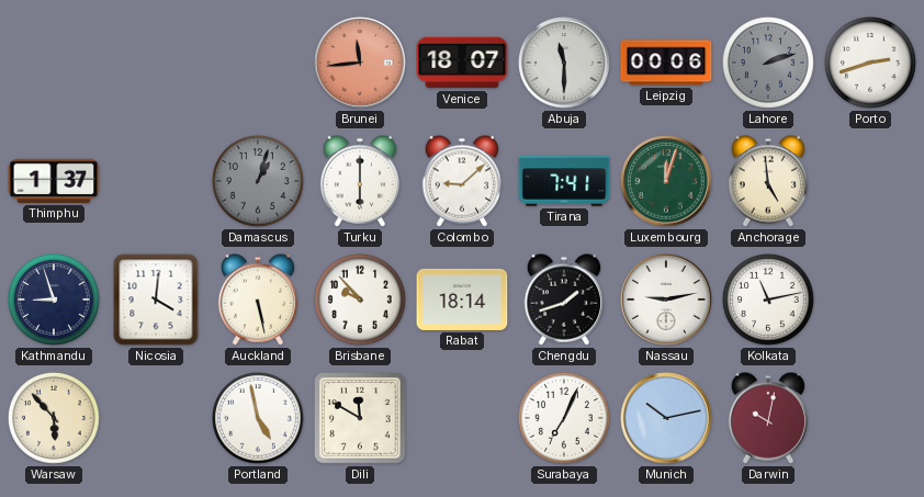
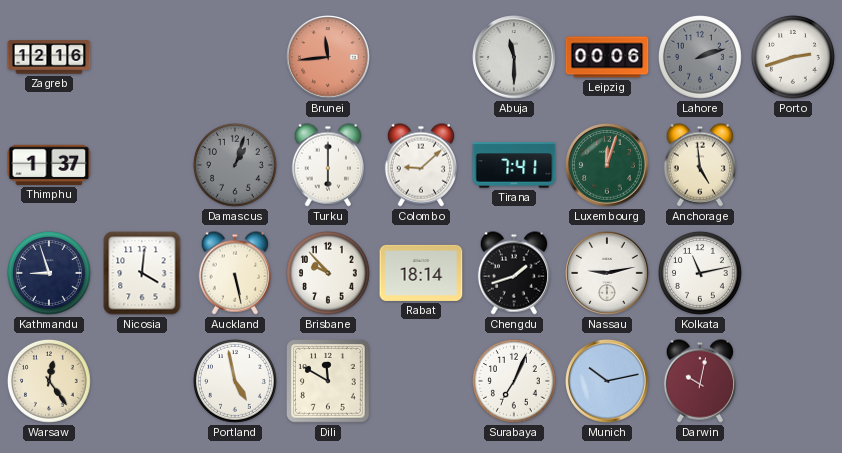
Zagreb: none -> 12:16
Venice: 18:07 -> none
Warsaw: 5:53 -> 12:24
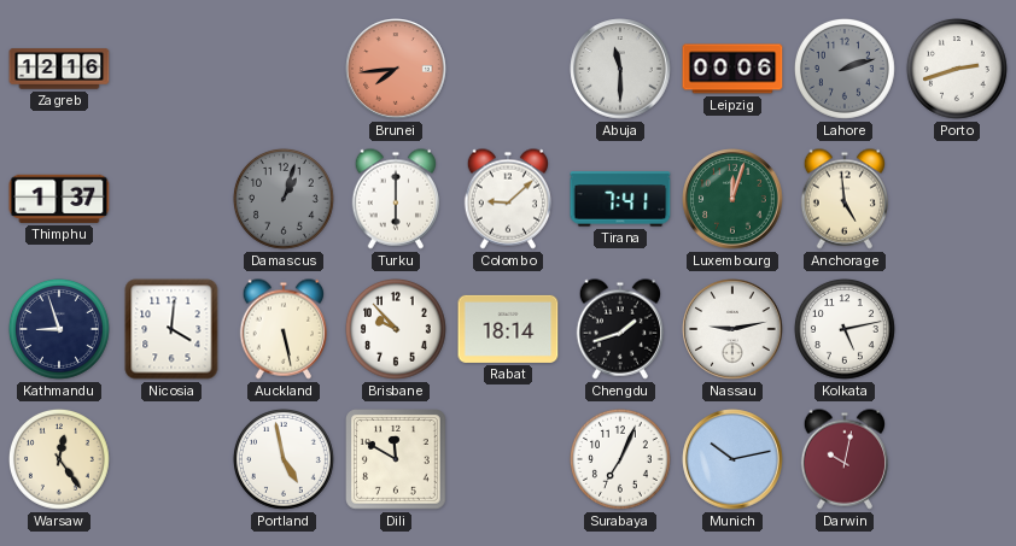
Brunei: 11:44 -> 7:44
Kolkata: 11:13 -> 5:13
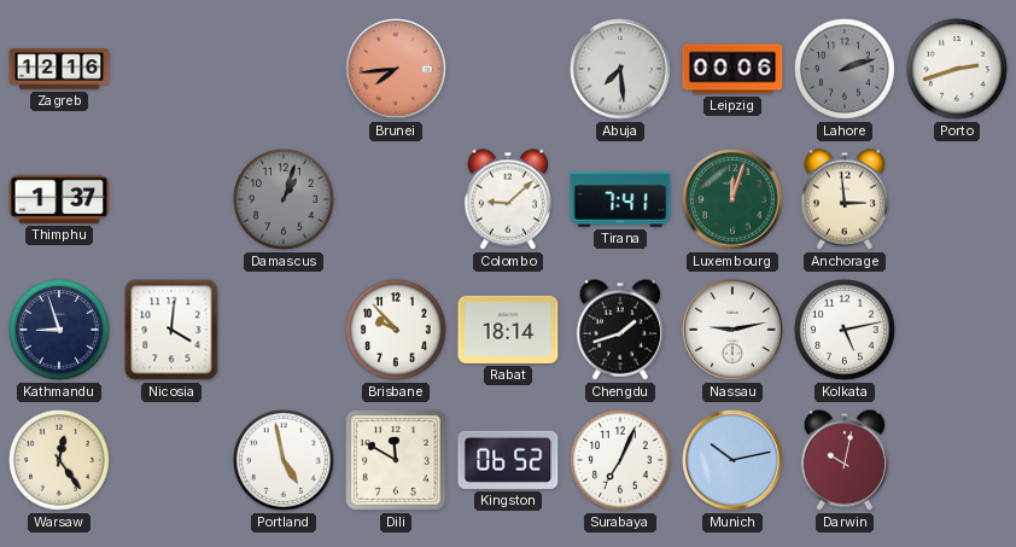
Abuja: 11:30 -> 7:29
Turku: 6:00 -> none
Anchorage: 4:59 -> 2:59
Auckland: 5:28 -> none
Kingston: none -> 06:52
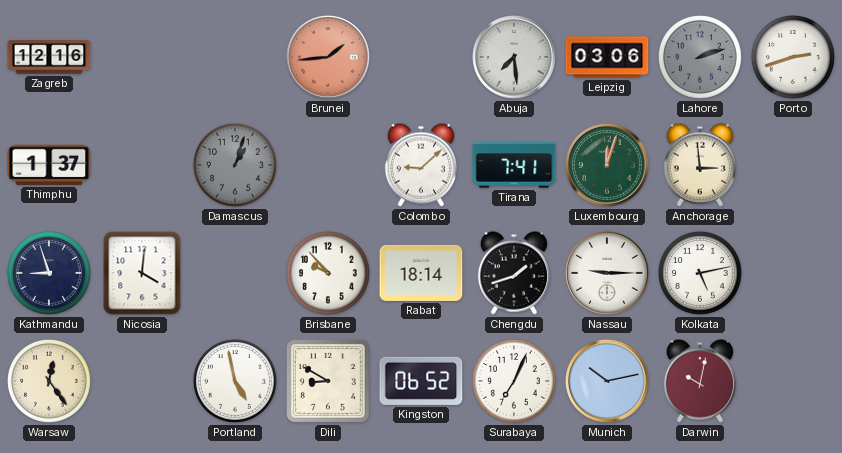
Brunei: 7:44 -> 1:44
Leipzig: 00:06 -> 03:06
Nassau: 9:13 -> 9:15
Dili: 11:50 -> 8:50
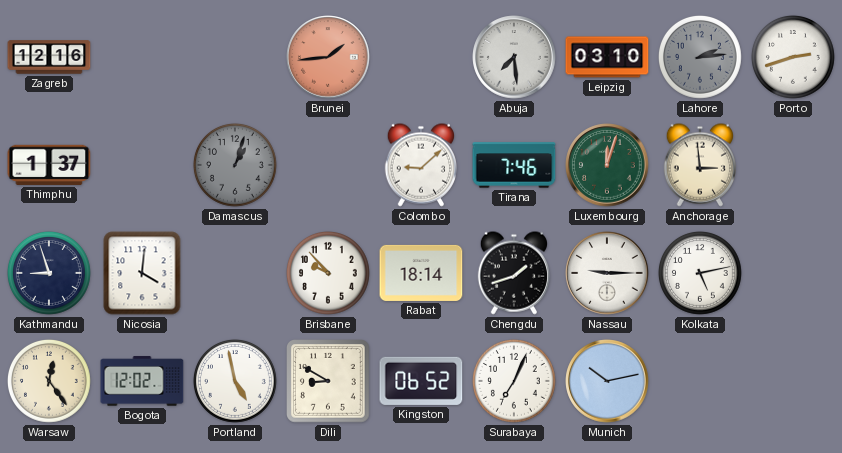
Leipzig: 03:06 -> 03:10
Lahore: 2:12 -> 2:14
Tirana: 7:41 -> 7:46
Bogota: none -> 12:02
Darwin: 10:02 -> none
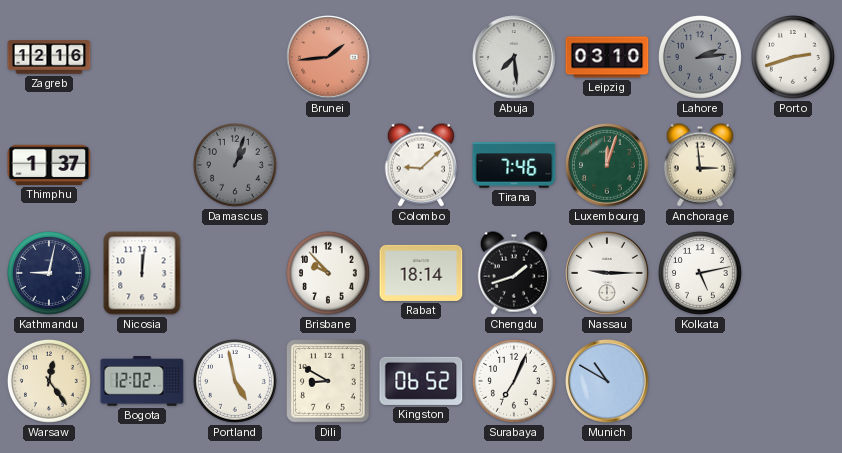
Kathmandu: 8:57 -> 9:02
Nicosia: 4:01 -> 12:01
Munich: 10:13 -> 10:50
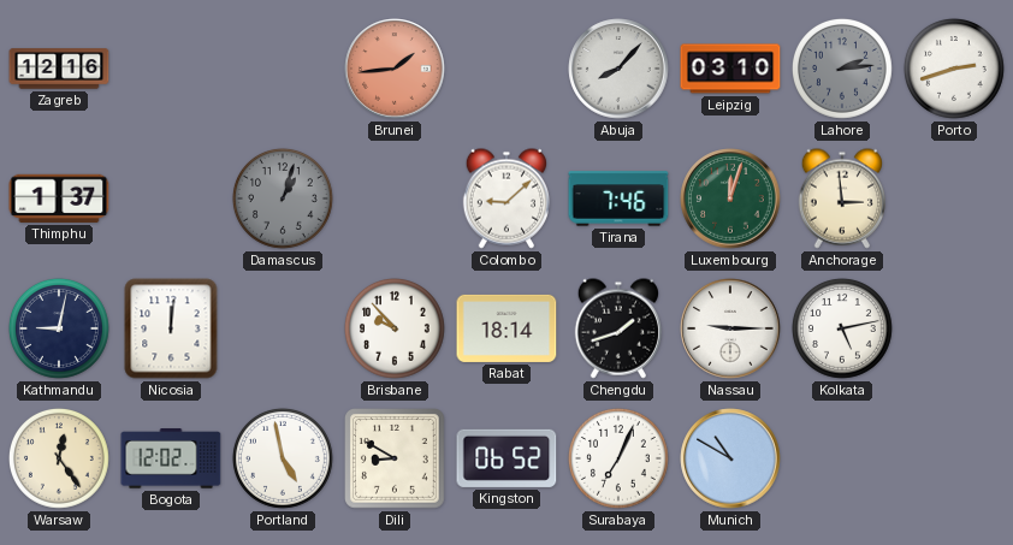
Abuja: 7:29 -> 8:07
